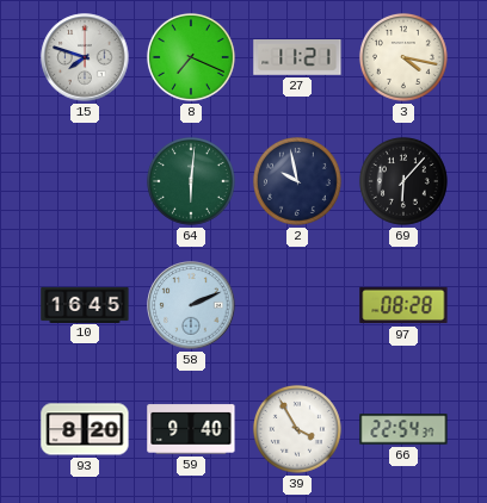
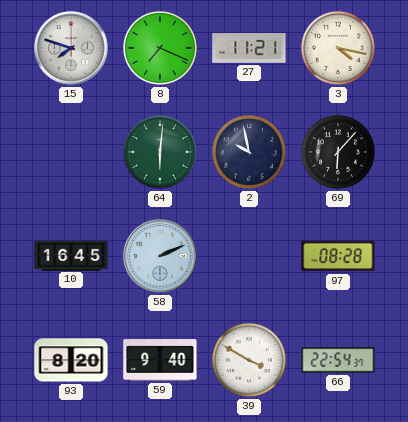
39: 3:55 -> 3:50
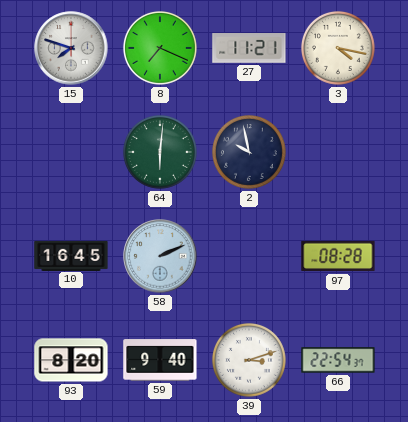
69: 6:07 -> none
39: 3:50 -> 3:12
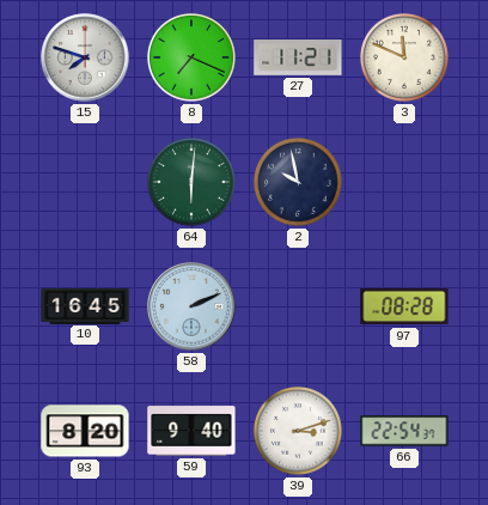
3: 4:17 -> 11:49
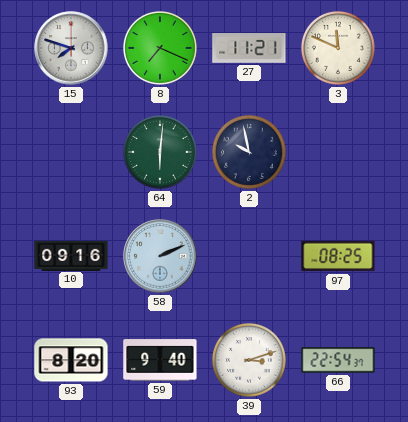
10: 16:45 -> 09:16
97: 08:28 -> 08:25
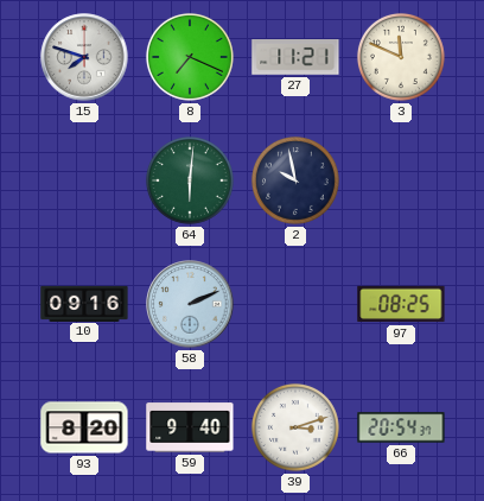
66: 22:54 -> 20:54
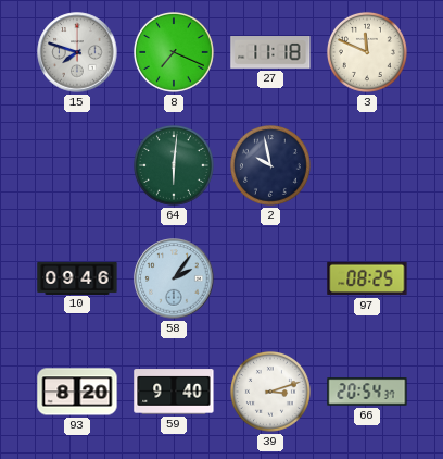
27: 11:21 -> 11:18
10: 09:16 -> 09:46
58: 2:11 -> 2:06
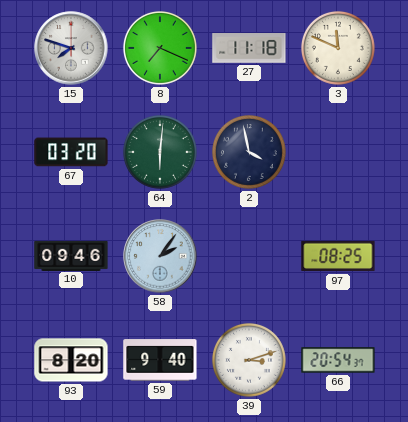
67: none -> 03:20
2: 9:58 -> 3:58
